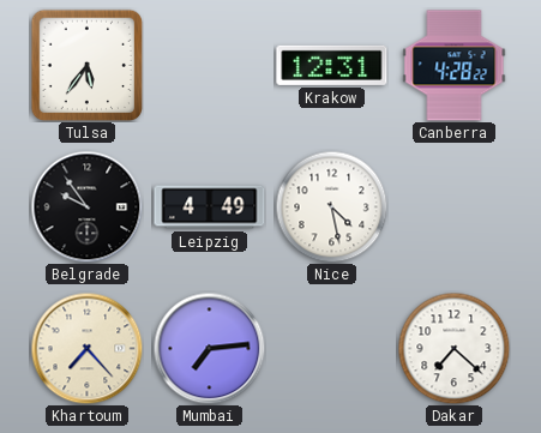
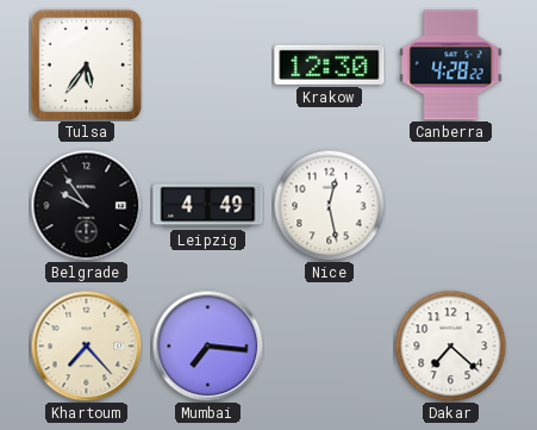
Krakow: 12:31 -> 12:30
Nice: 4:28 -> 12:28
Mumbai: 7:14 -> 7:16
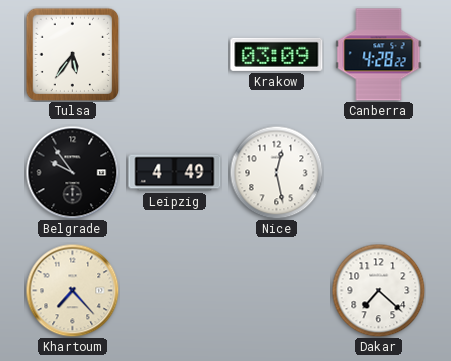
Krakow: 12:30 -> 03:09
Mumbai: 7:16 -> none
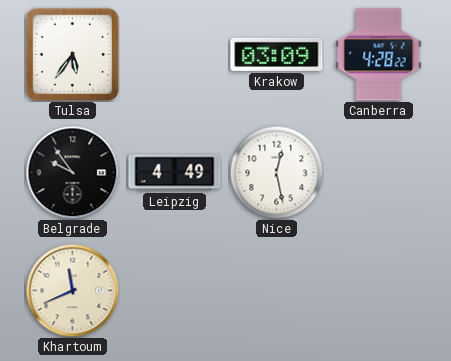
Khartoum: 7:23 -> 11:41
Dakar: 7:22 -> none
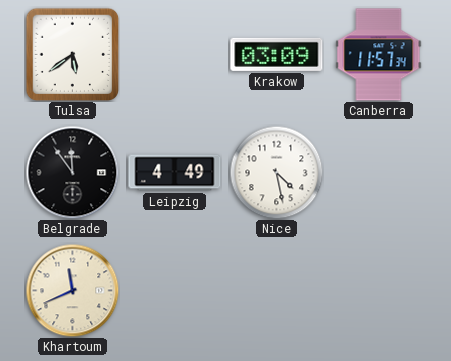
Tulsa: 5:36 -> 5:39
Canberra: 4:28 -> 11:57
Belgrade: 9:54 -> 11:54
Nice: 12:28 -> 4:28
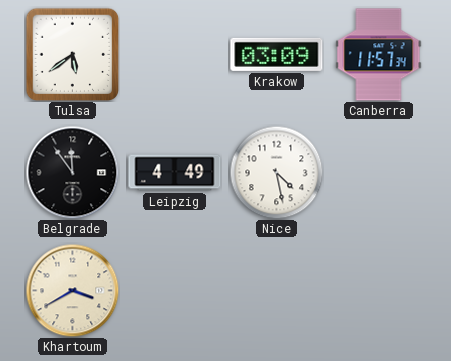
Khartoum: 11:41 -> 3:40
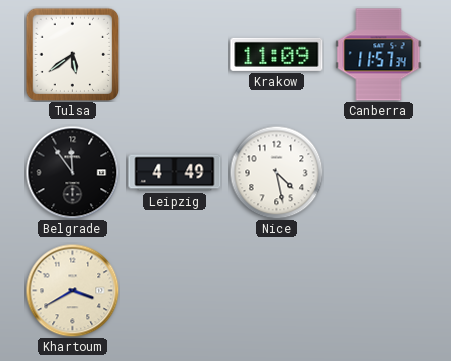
Krakow: 03:09 -> 11:09
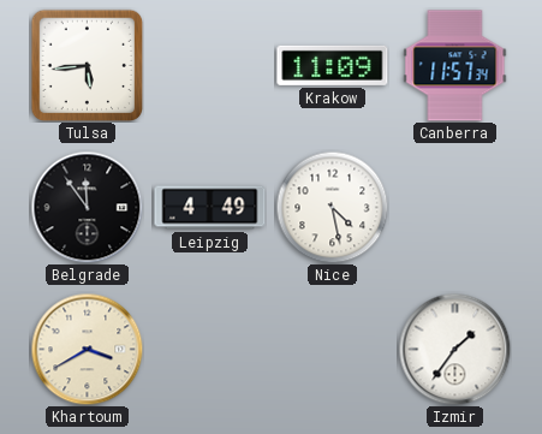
Tulsa: 5:39 -> 5:44
Izmir: none -> 1:36
